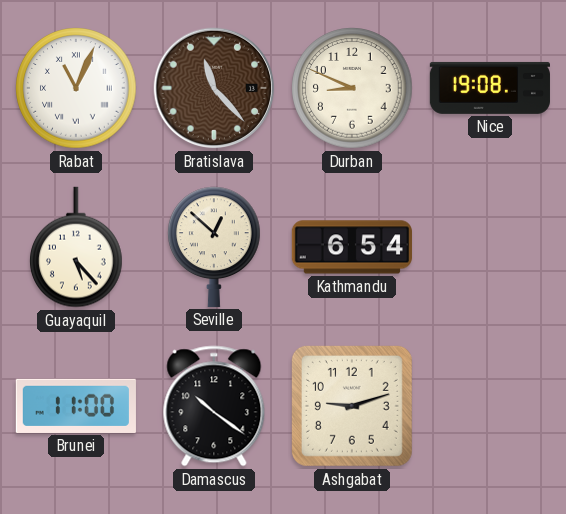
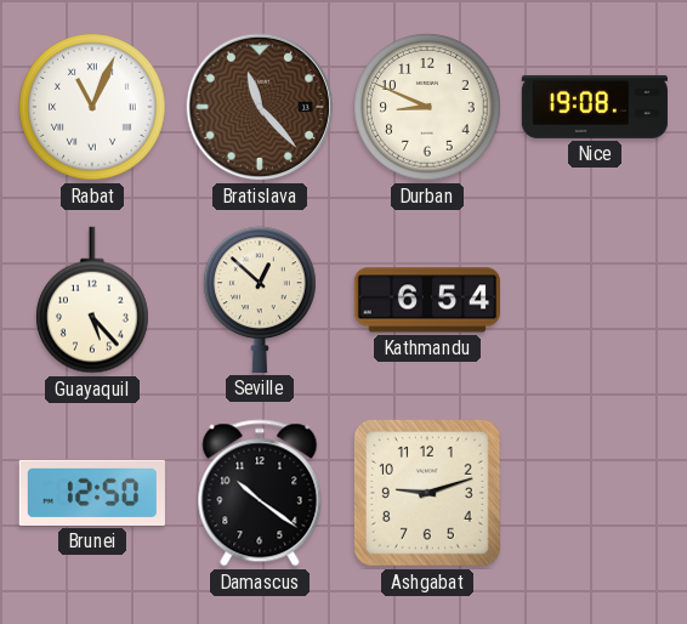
Brunei: 11:00 -> 12:50
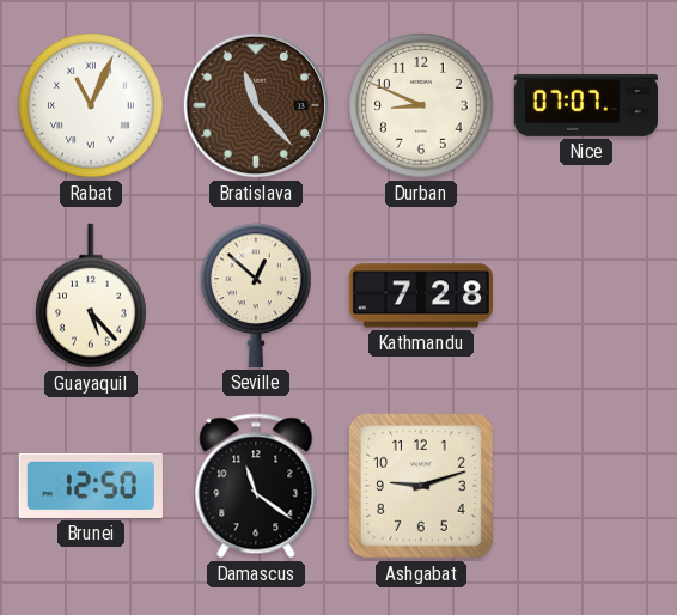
Nice: 19:08 -> 07:07
Kathmandu: 6:54 -> 7:28
Damascus: 10:21 -> 11:21
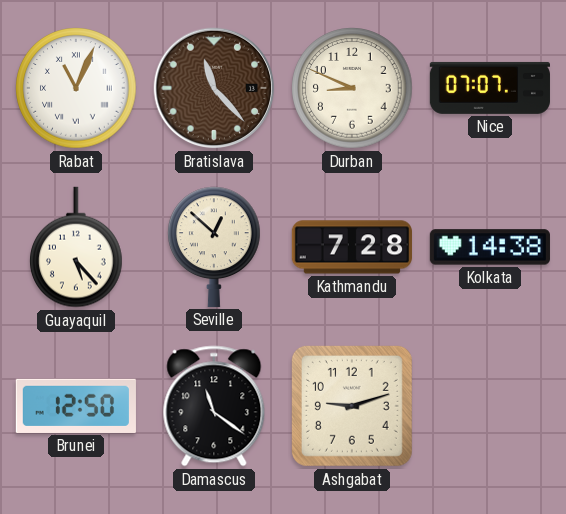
Kolkata: none -> 14:38
